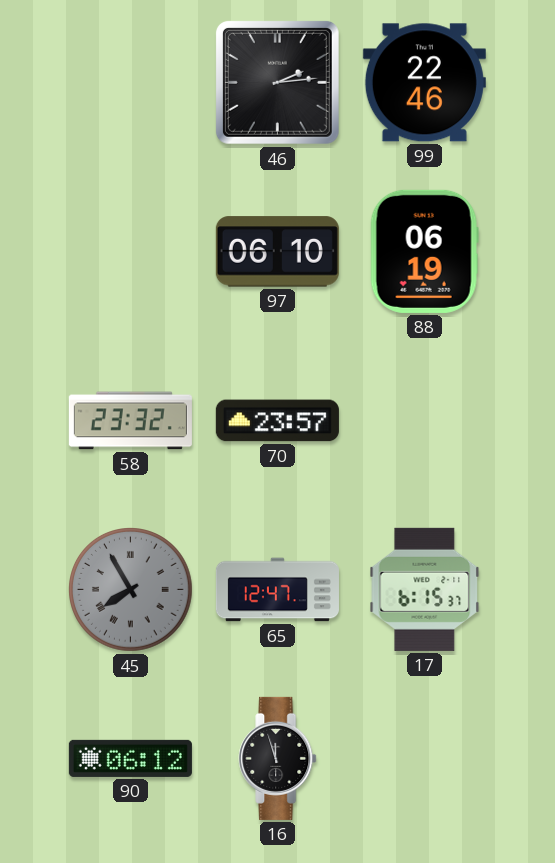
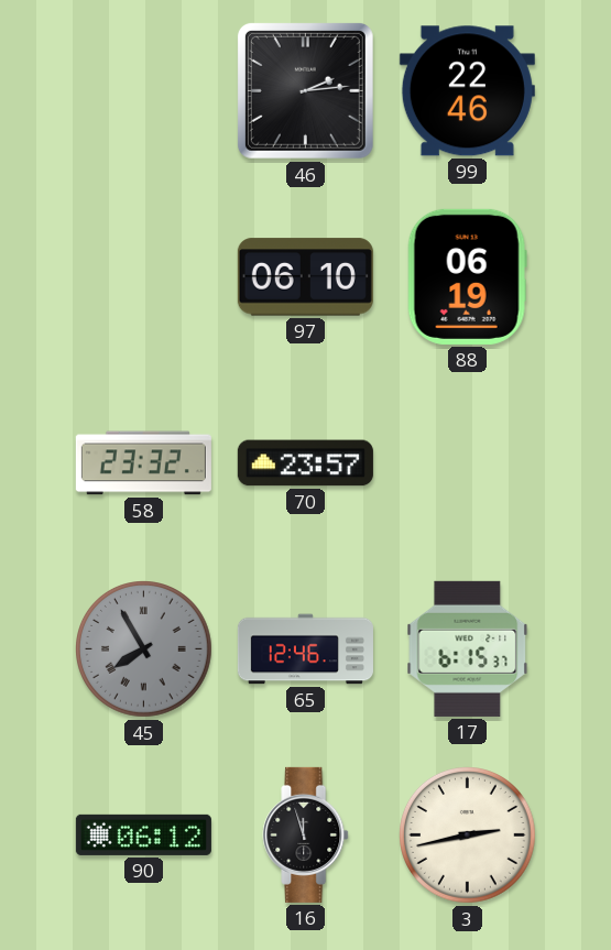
65: 12:47 -> 12:46
3: none -> 2:43
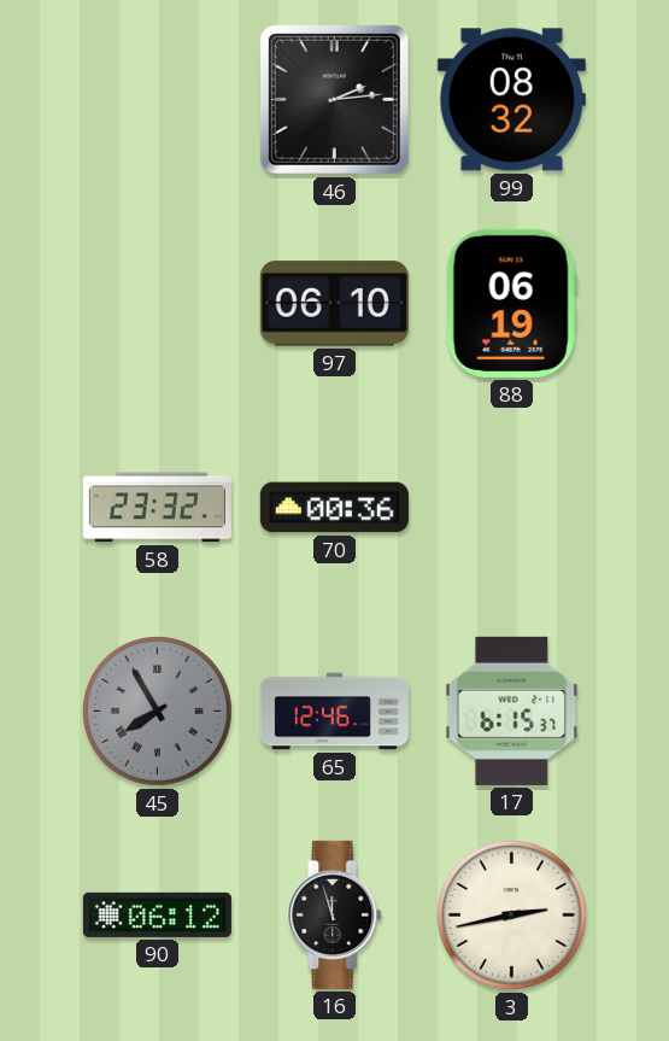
99: 22:46 -> 08:32
70: 23:57 -> 00:36
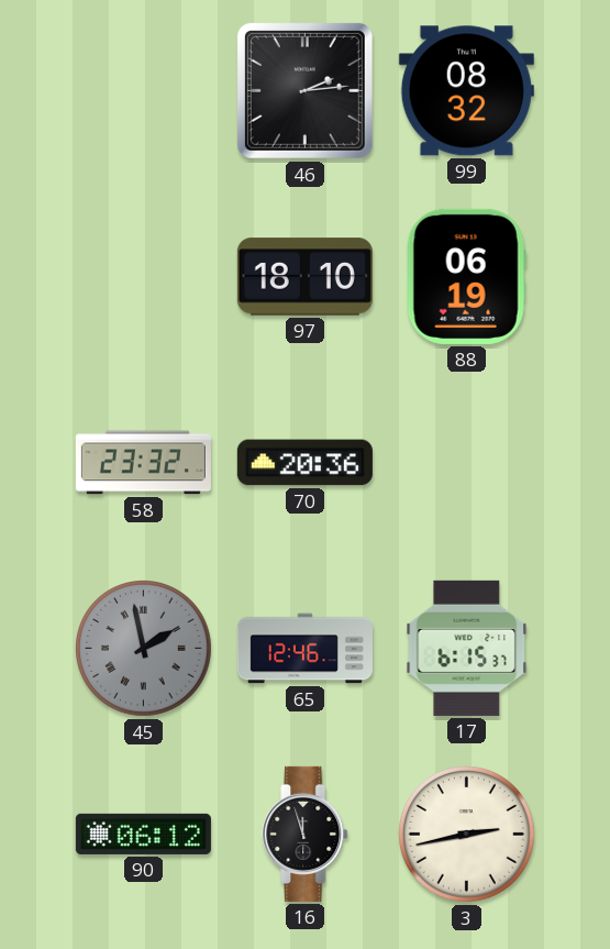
97: 06:10 -> 18:10
70: 00:36 -> 20:36
45: 7:55 -> 1:58
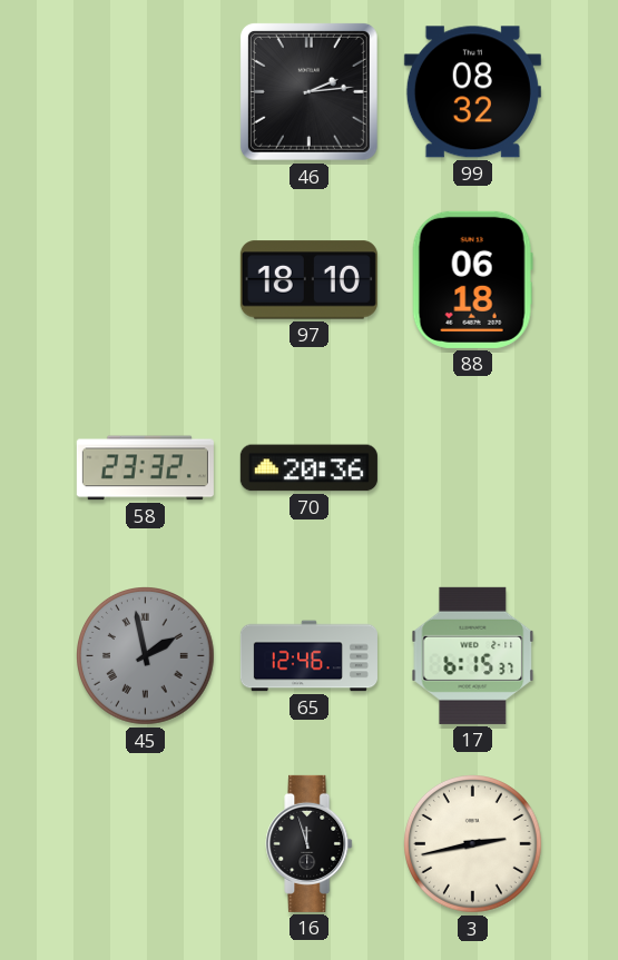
88: 06:19 -> 06:18
90: 06:12 -> none
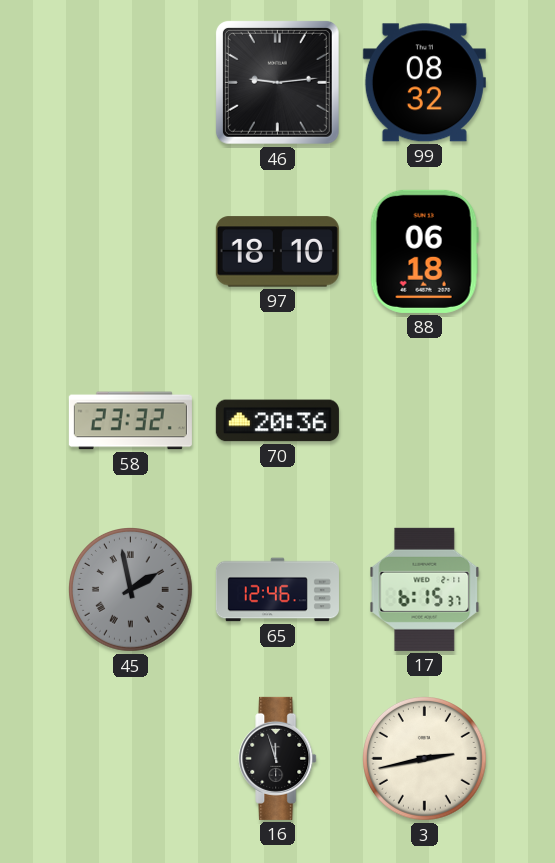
46: 2:14 -> 9:14
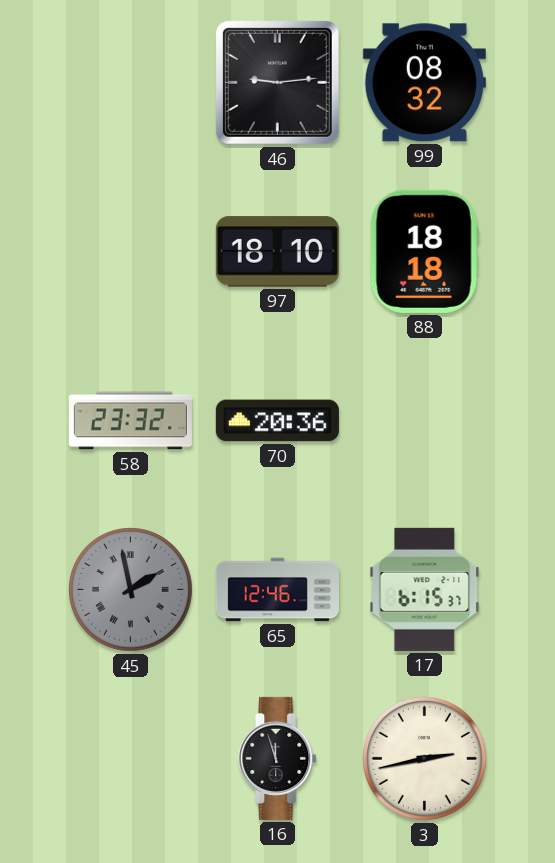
88: 06:18 -> 18:18
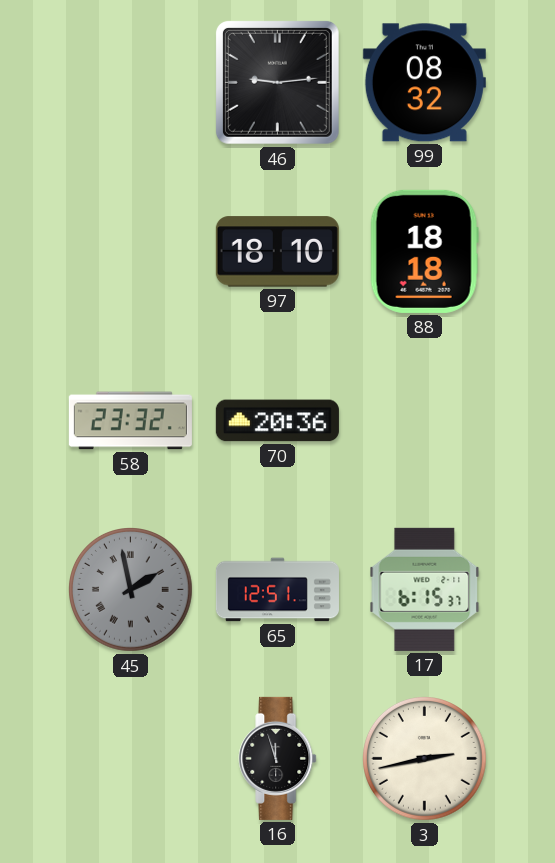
65: 12:46 -> 12:51
